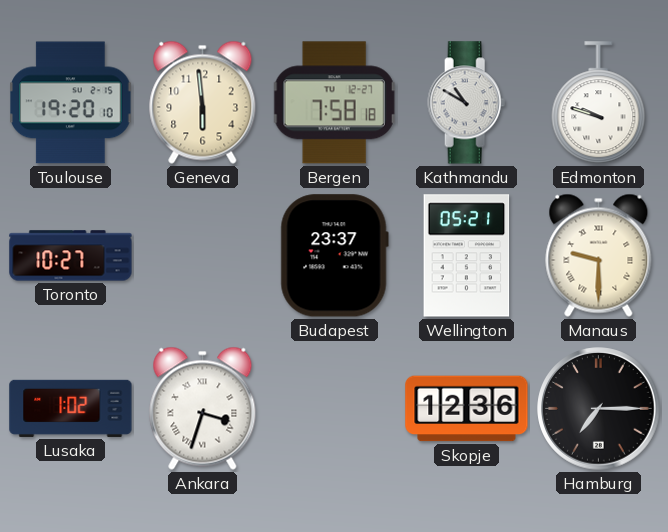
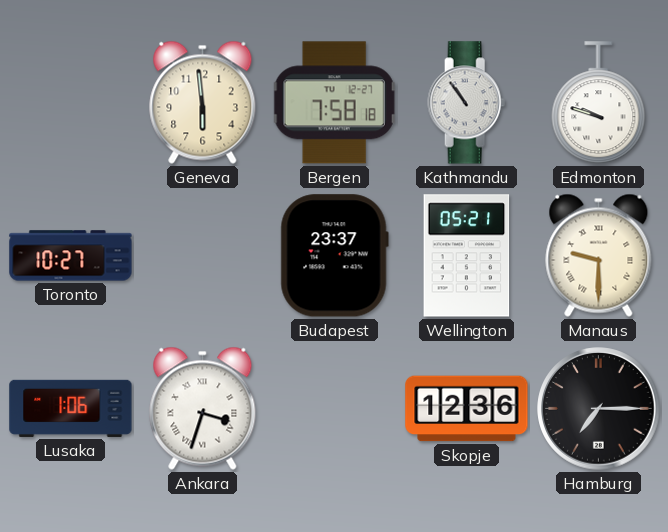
Toulouse: 19:20 -> none
Kathmandu: 10:50 -> 10:54
Lusaka: 1:02 -> 1:06
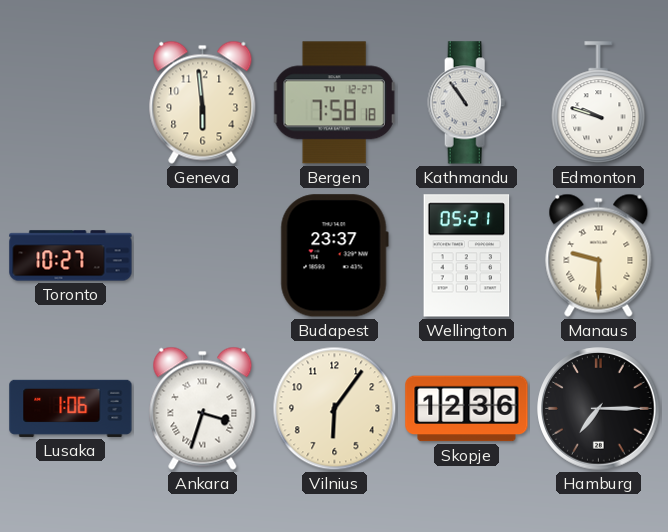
Vilnius: none -> 6:06
